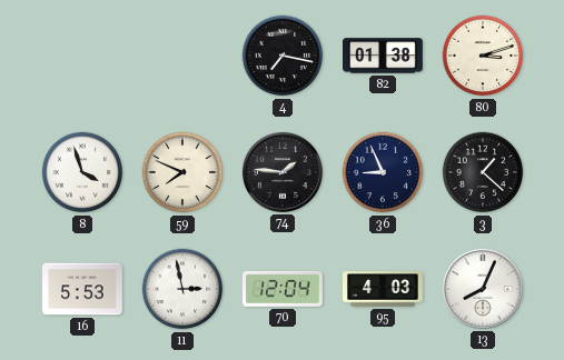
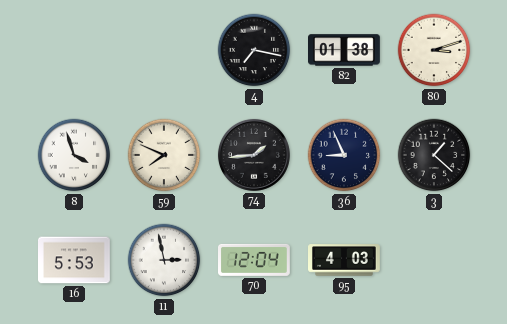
74: 1:46 -> 1:44
13: 8:04 -> none
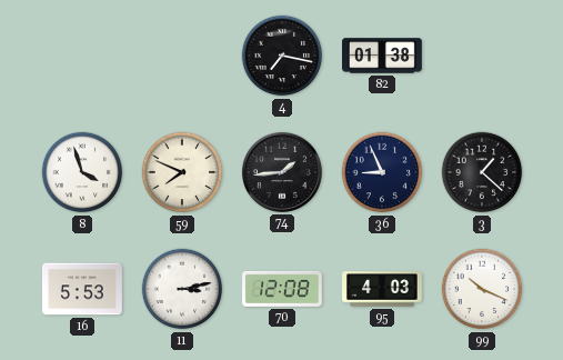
80: 3:12 -> none
11: 2:58 -> 3:13
70: 12:04 -> 12:08
99: none -> 10:19
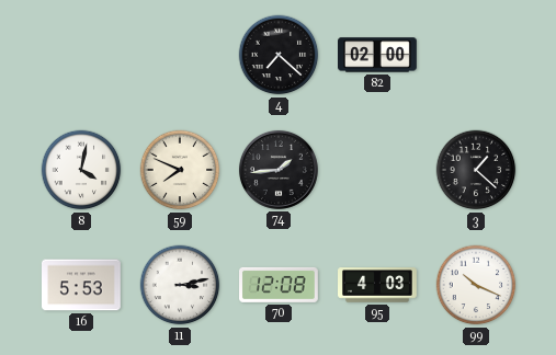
4: 7:17 -> 7:22
82: 01:38 -> 02:00
8: 3:57 -> 4:02
36: 8:56 -> none
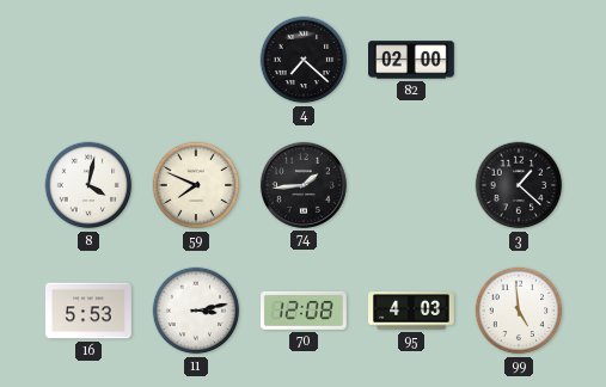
99: 10:19 -> 4:59
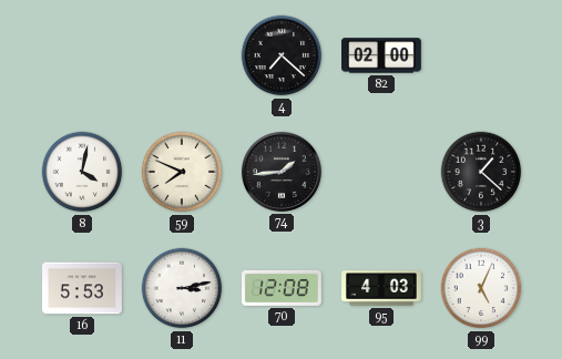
99: 4:59 -> 5:04
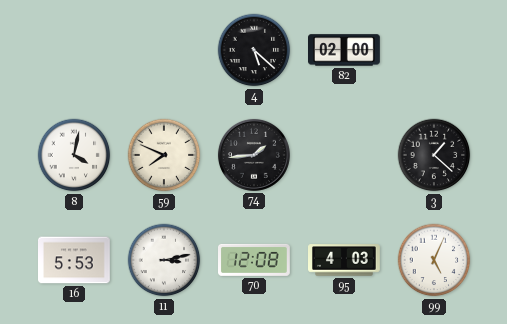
4: 7:22 -> 5:22
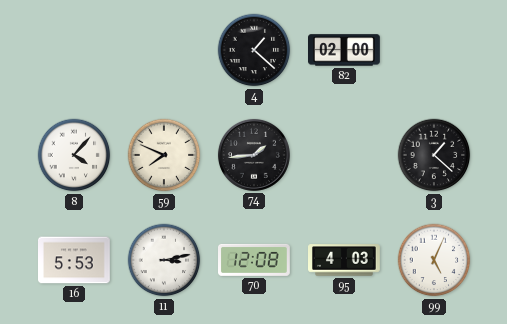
4: 5:22 -> 1:22
8: 4:02 -> 4:07
